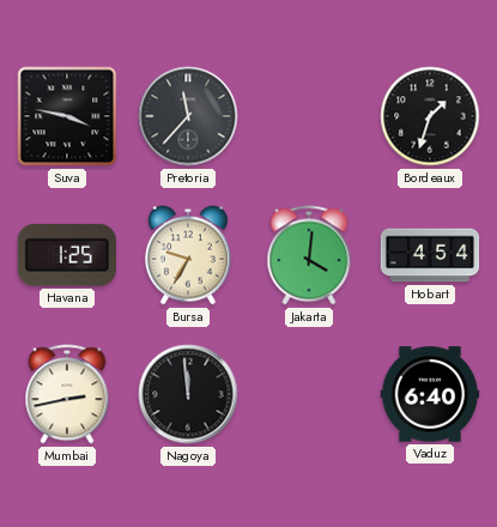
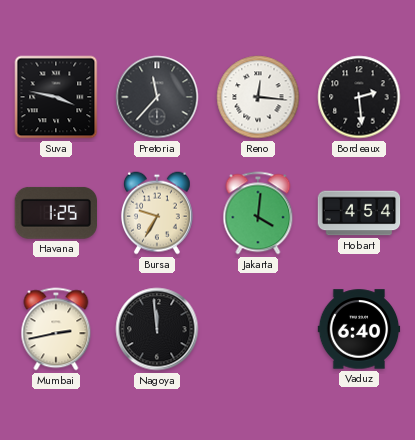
Reno: none -> 12:16
Bordeaux: 1:33 -> 2:29
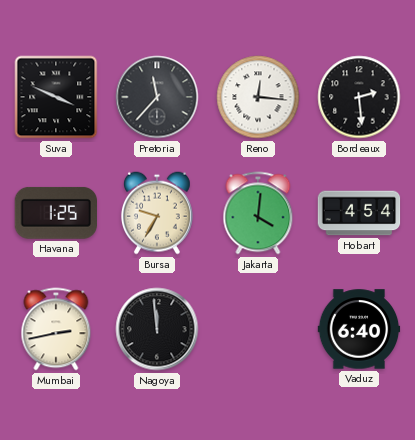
Suva: 3:47 -> 3:49
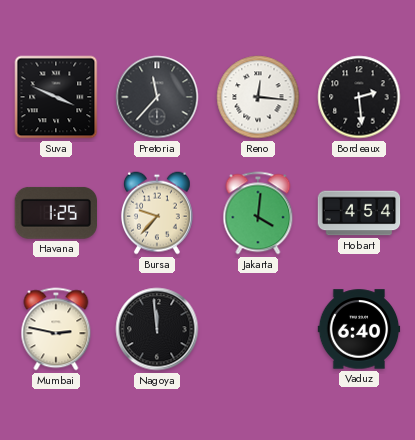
Bursa: 9:35 -> 9:37
Mumbai: 2:43 -> 2:47
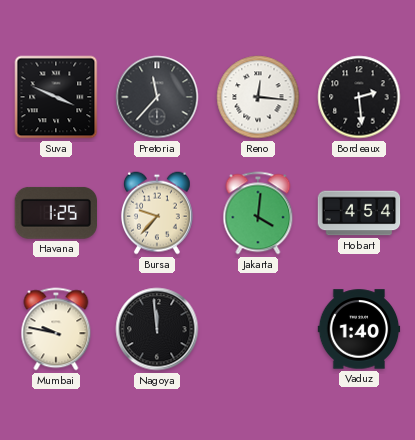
Mumbai: 2:47 -> 9:47
Vaduz: 6:40 -> 1:40
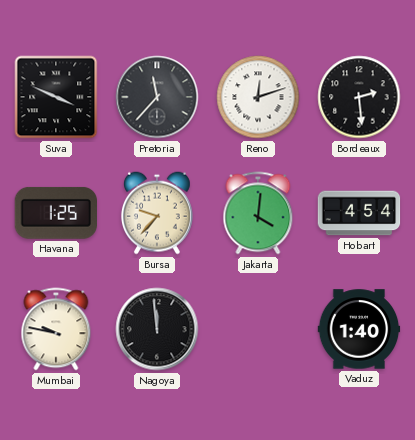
Reno: 12:16 -> 12:12
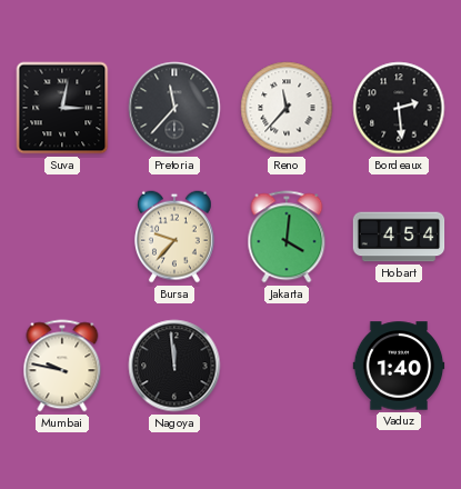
Suva: 3:49 -> 3:02
Reno: 12:12 -> 11:37
Havana: 1:25 -> none
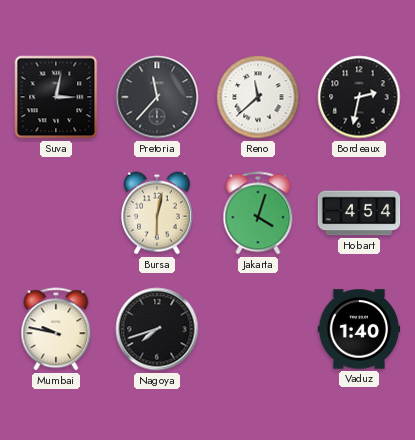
Reno: 11:37 -> 11:38
Bordeaux: 2:29 -> 2:32
Bursa: 9:37 -> 6:02
Jakarta: 4:01 -> 4:03
Nagoya: 11:59 -> 7:42
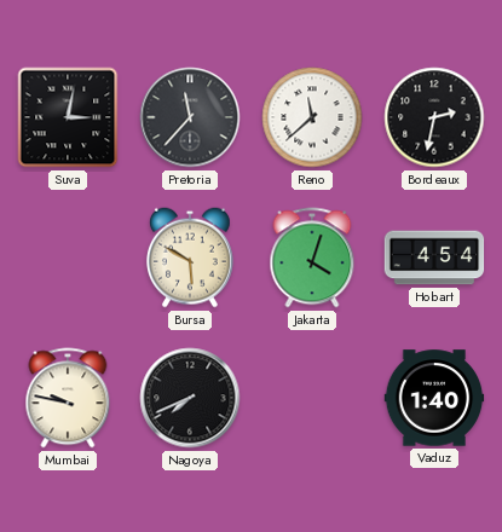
Bursa: 6:02 -> 5:50
Nagoya: 7:42 -> 7:41
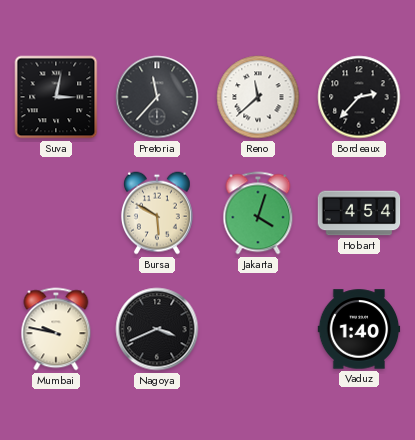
Bordeaux: 2:32 -> 2:37
Nagoya: 7:41 -> 3:41
